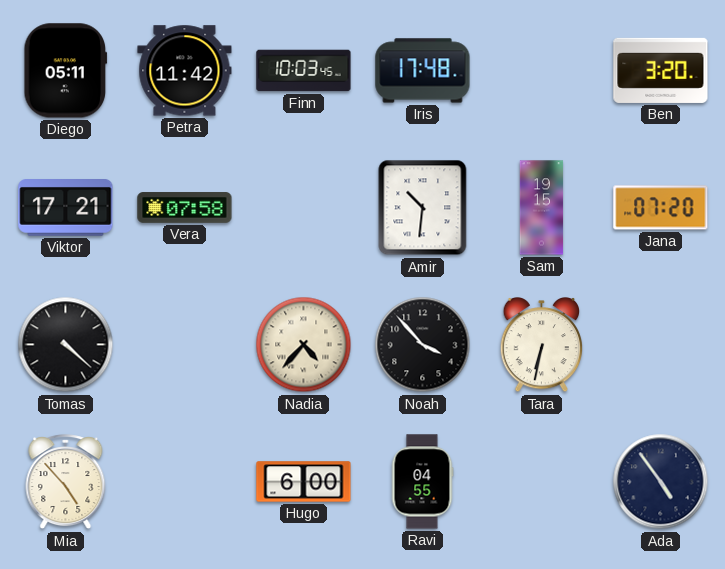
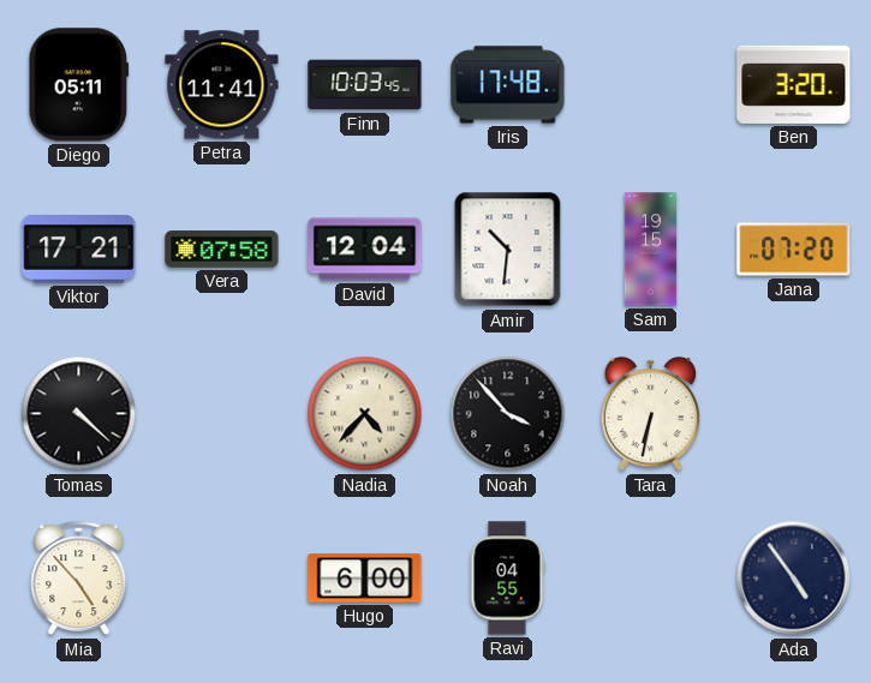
Petra: 11:42 -> 11:41
David: none -> 12:04
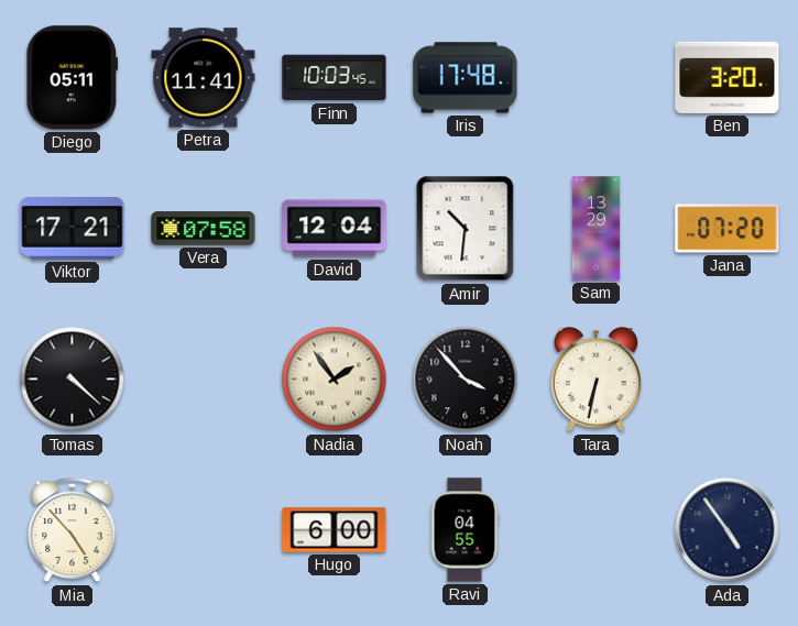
Sam: 19:15 -> 13:29
Nadia: 4:37 -> 1:54
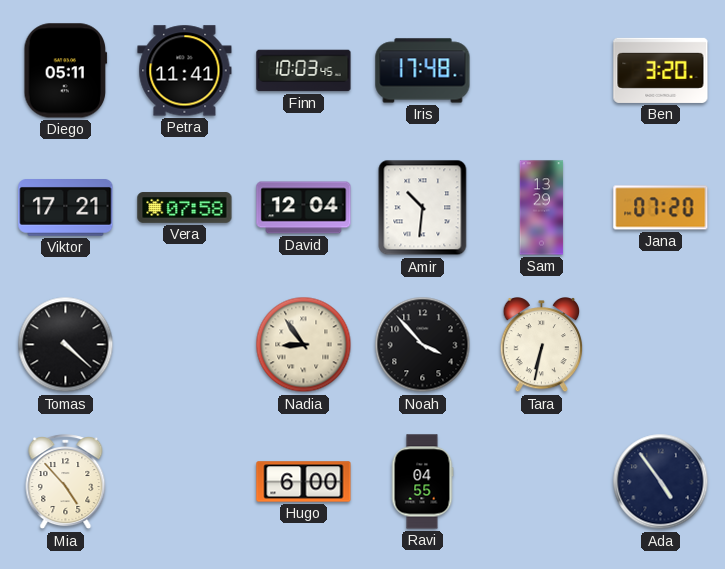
Nadia: 1:54 -> 8:54
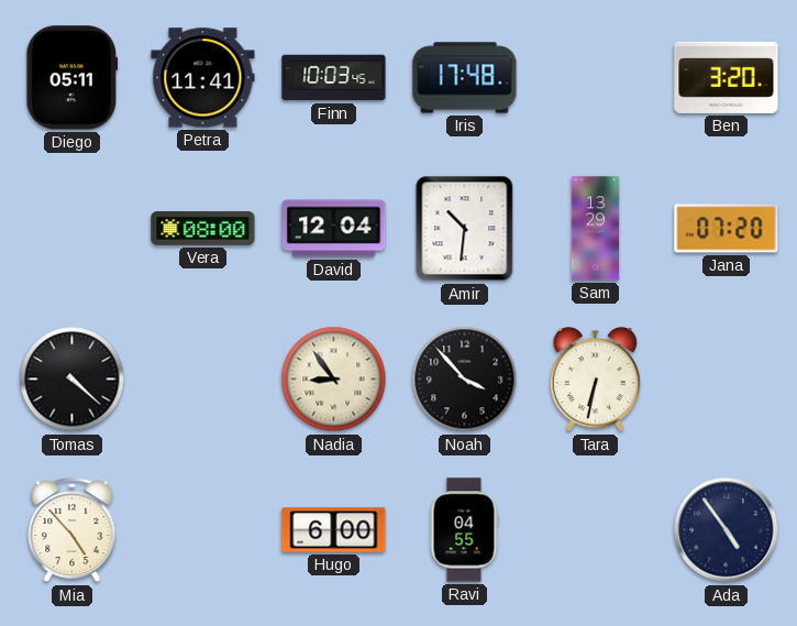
Viktor: 17:21 -> none
Vera: 07:58 -> 08:00
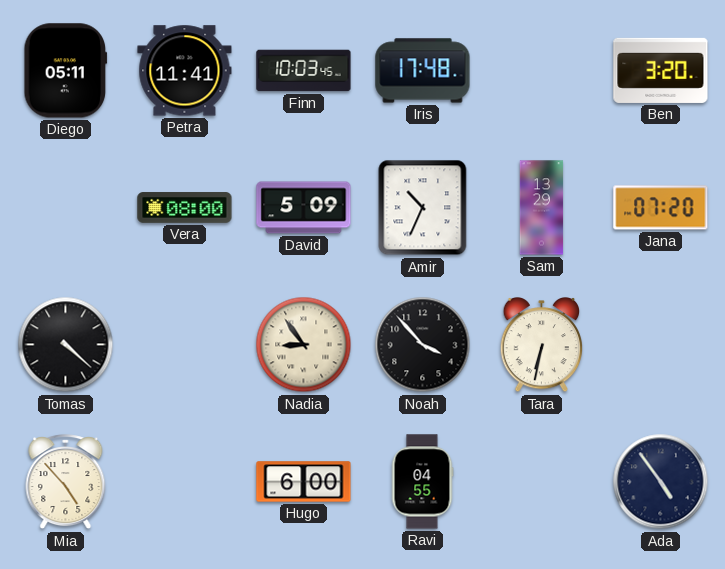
David: 12:04 -> 5:09
Amir: 10:31 -> 10:34
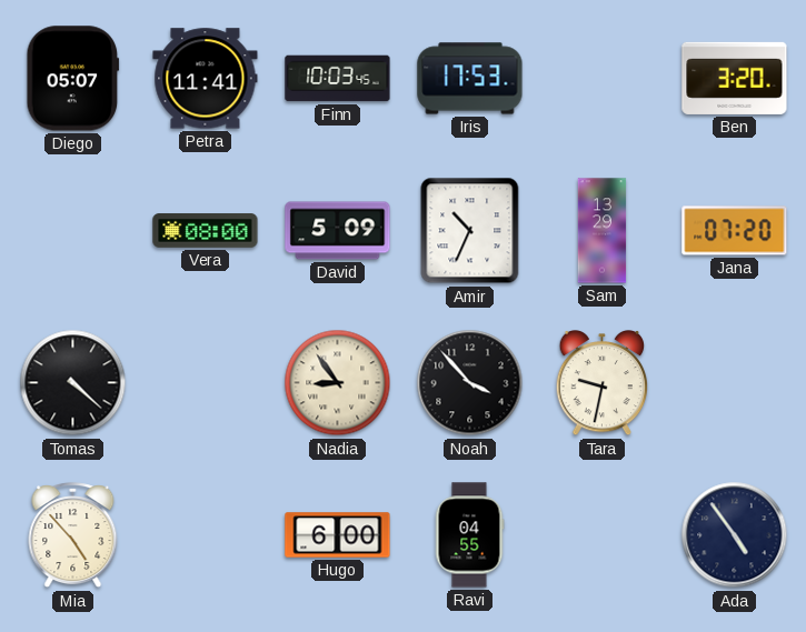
Diego: 05:11 -> 05:07
Iris: 17:48 -> 17:53
Tara: 6:32 -> 9:32
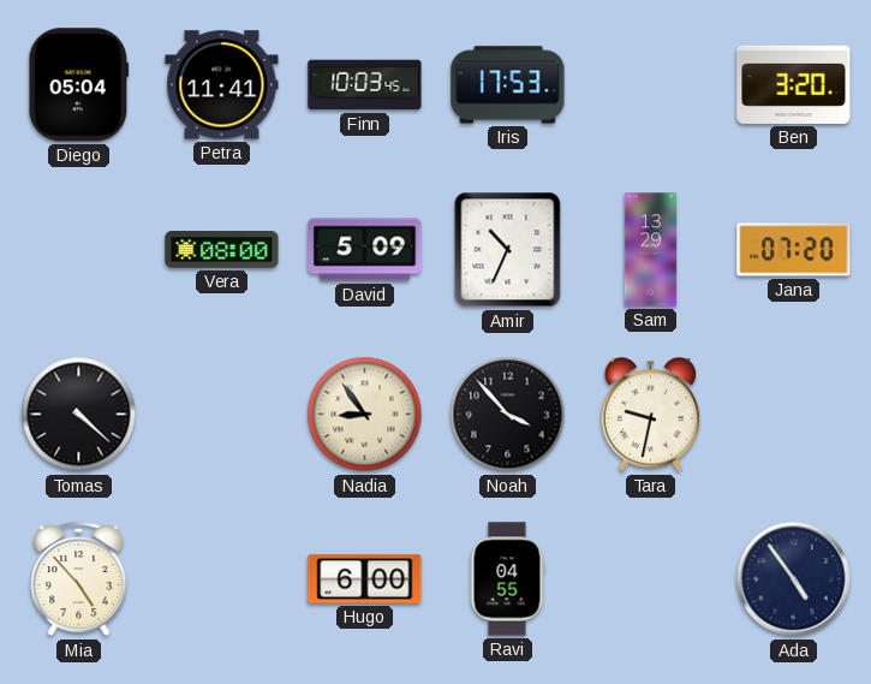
Diego: 05:07 -> 05:04
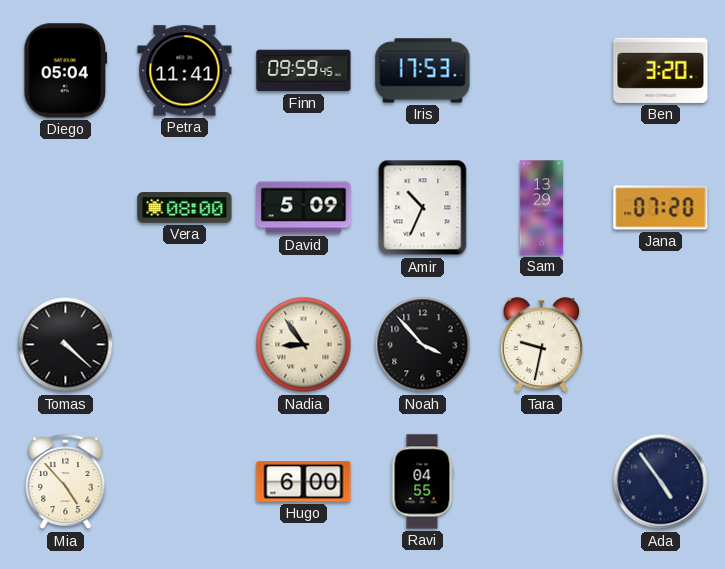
Finn: 10:03 -> 09:59
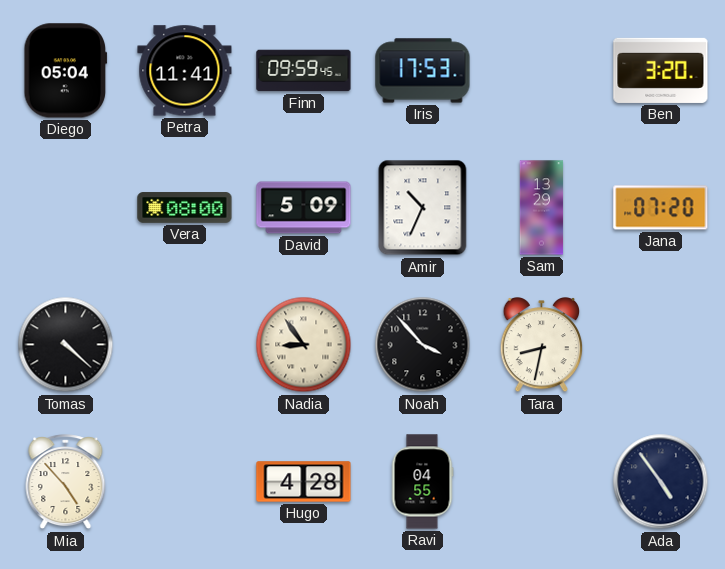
Tara: 9:32 -> 8:32
Hugo: 6:00 -> 4:28
